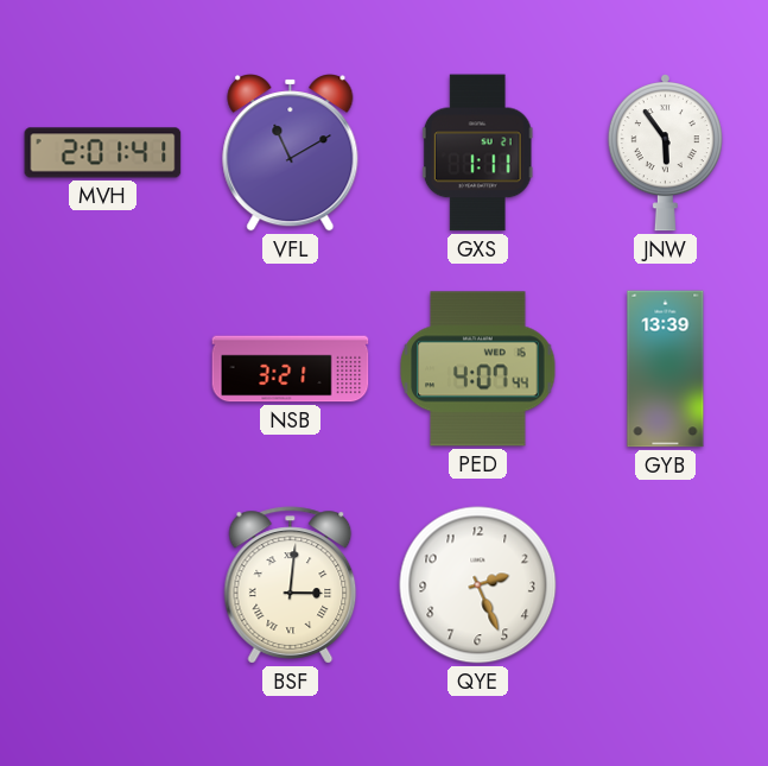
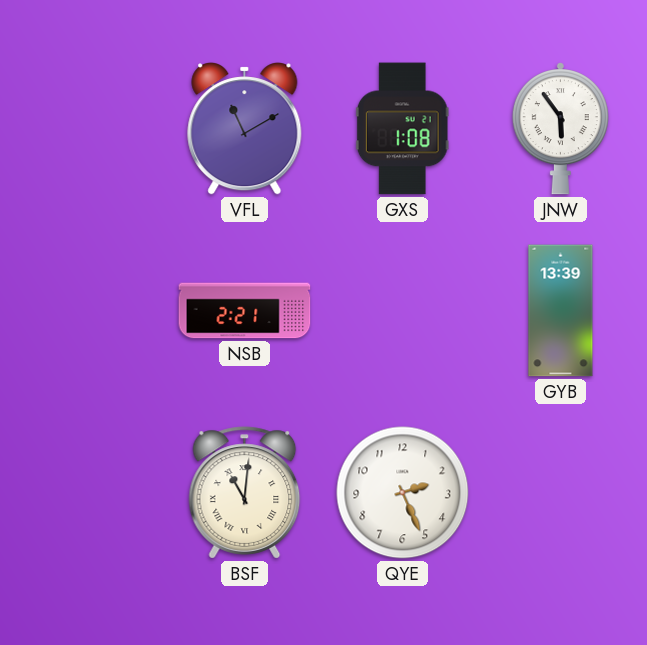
MVH: 2:01 -> none
GXS: 1:11 -> 1:08
NSB: 3:21 -> 2:21
PED: 4:07 -> none
BSF: 3:01 -> 11:01
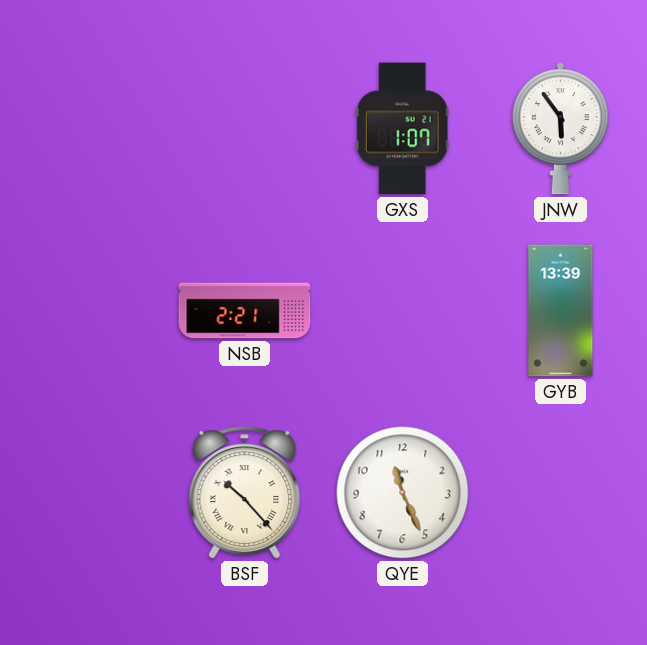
VFL: 11:10 -> none
GXS: 1:08 -> 1:07
BSF: 11:01 -> 10:23
QYE: 2:26 -> 11:26
